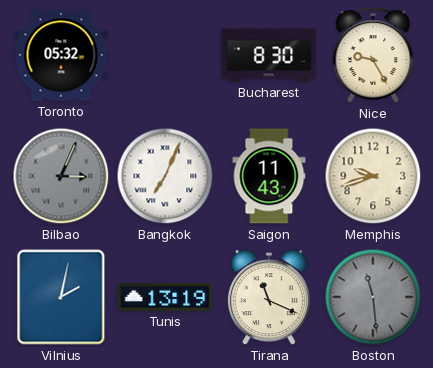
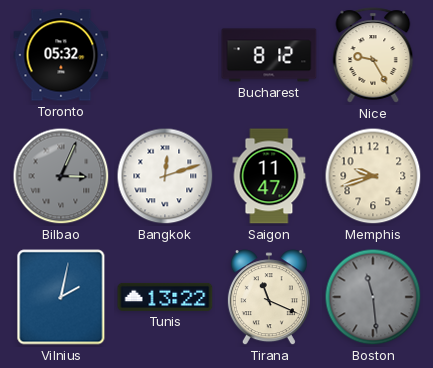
Bucharest: 8:30 -> 8:12
Bangkok: 7:04 -> 12:12
Saigon: 11:43 -> 11:47
Tunis: 13:19 -> 13:22
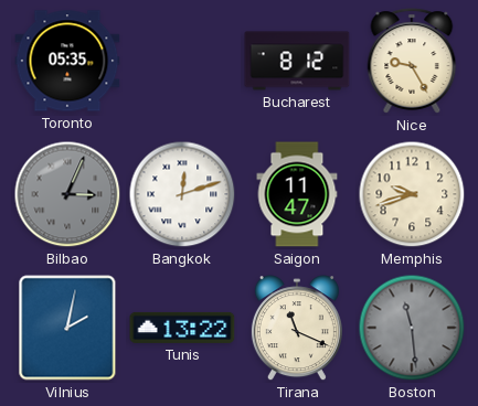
Toronto: 05:32 -> 05:35
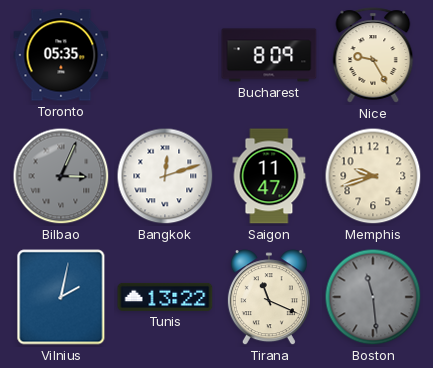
Bucharest: 8:12 -> 8:09
